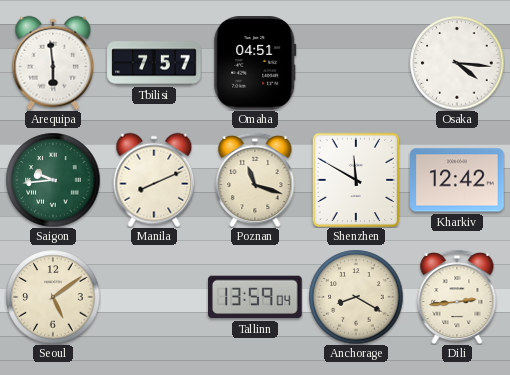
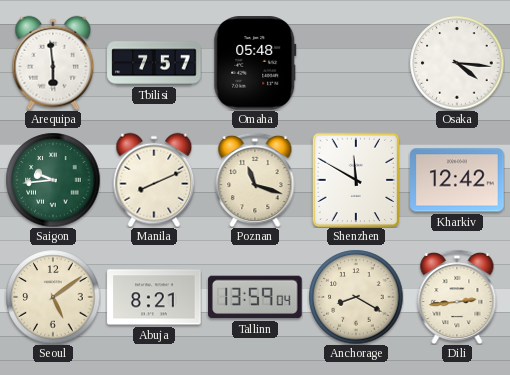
Omaha: 04:51 -> 05:48
Abuja: none -> 8:21
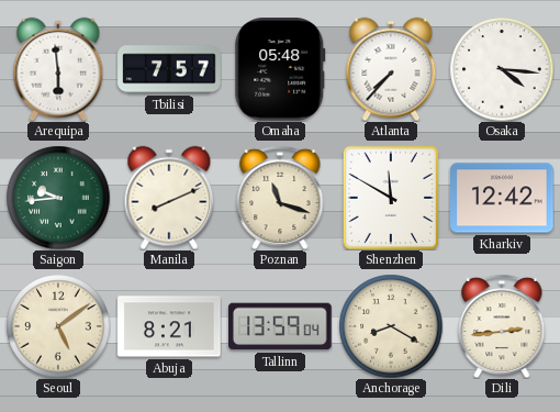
Atlanta: none -> 7:37
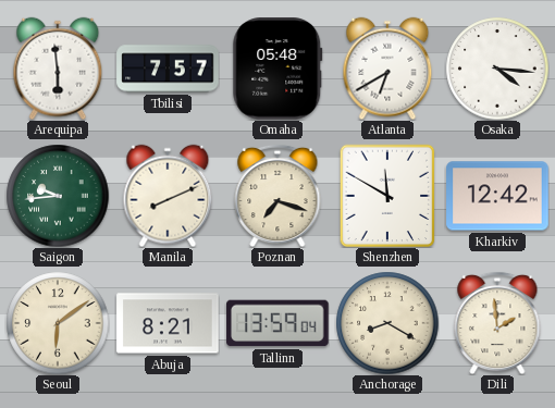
Atlanta: 7:37 -> 6:40
Poznan: 11:18 -> 7:18
Seoul: 5:09 -> 6:09
Dili: 2:44 -> 1:59
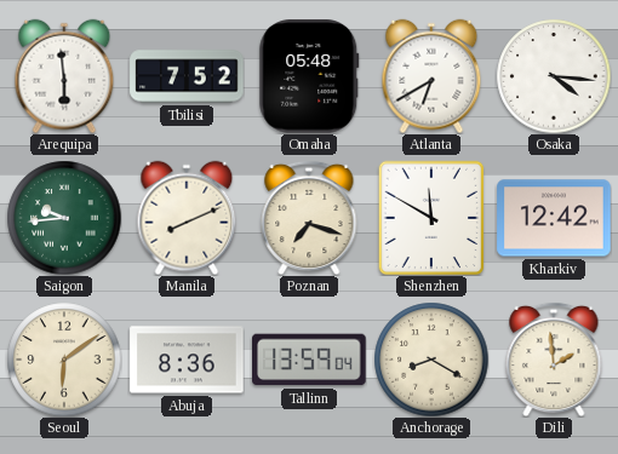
Tbilisi: 7:57 -> 7:52
Abuja: 8:21 -> 8:36
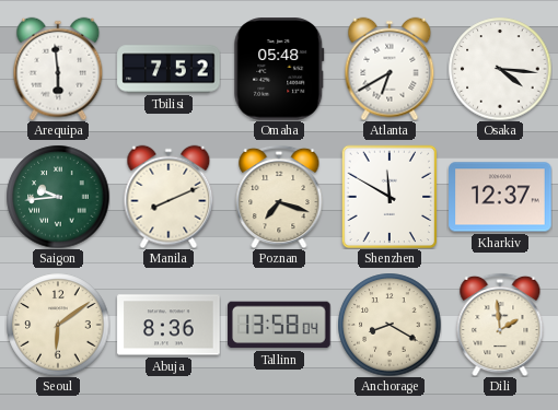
Kharkiv: 12:42 -> 12:37
Tallinn: 13:59 -> 13:58
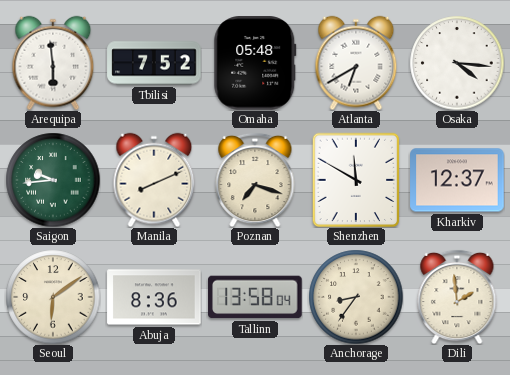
Anchorage: 8:20 -> 8:36
